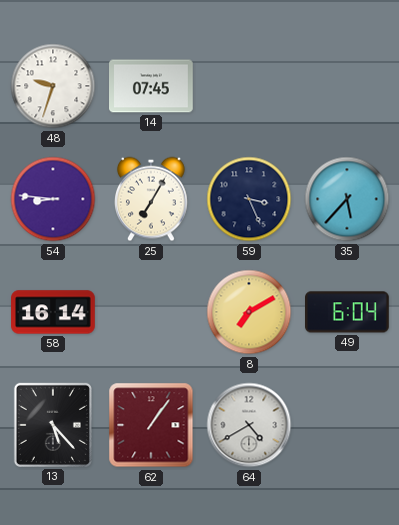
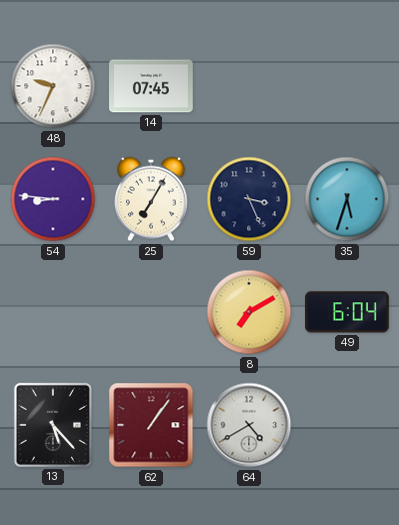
48: 9:33 -> 9:34
35: 5:37 -> 5:33
58: 16:14 -> none
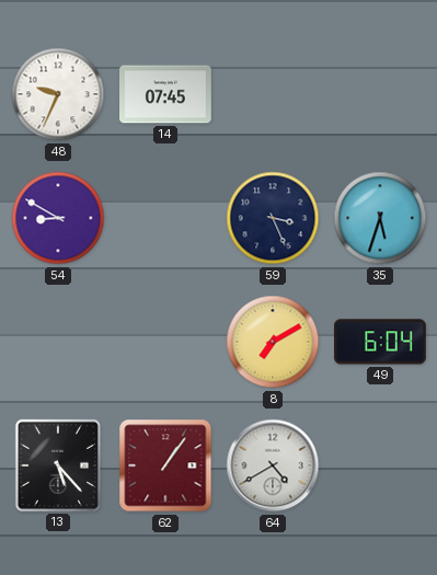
54: 8:46 -> 8:50
25: 7:05 -> none
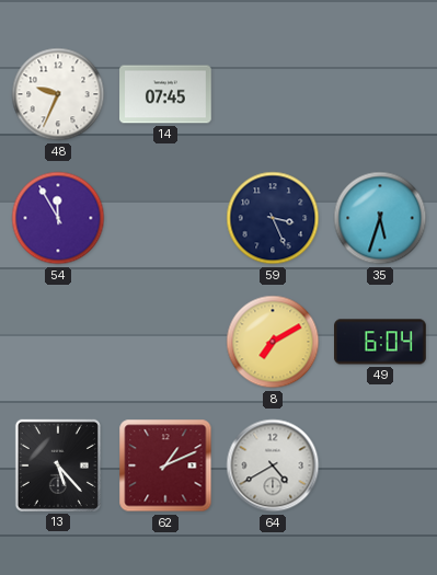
54: 8:50 -> 11:55
62: 1:06 -> 1:11
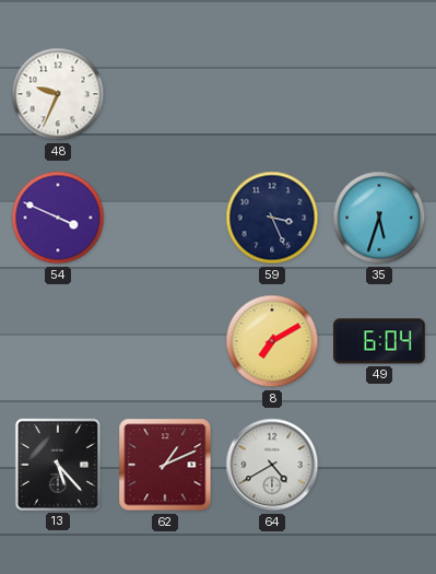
14: 07:45 -> none
54: 11:55 -> 3:49
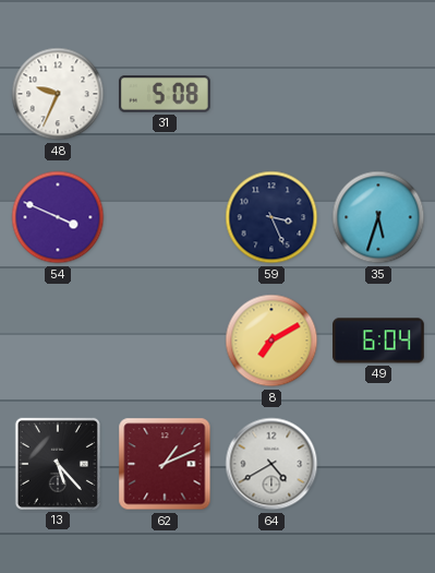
31: none -> 5:08
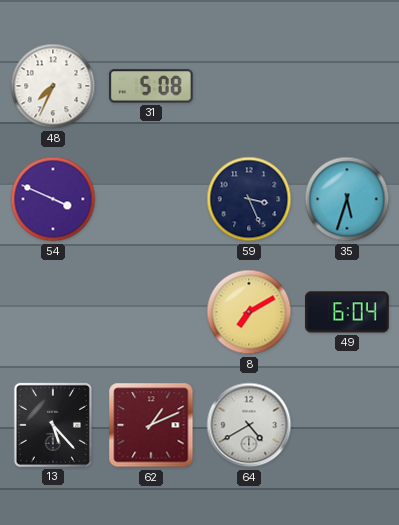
48: 9:34 -> 7:34
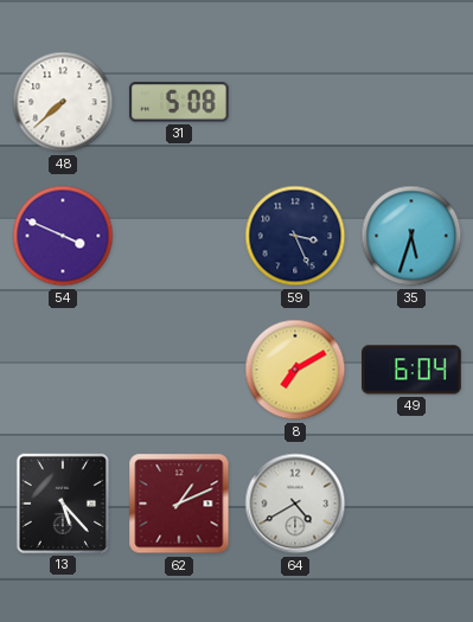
48: 7:34 -> 7:38
